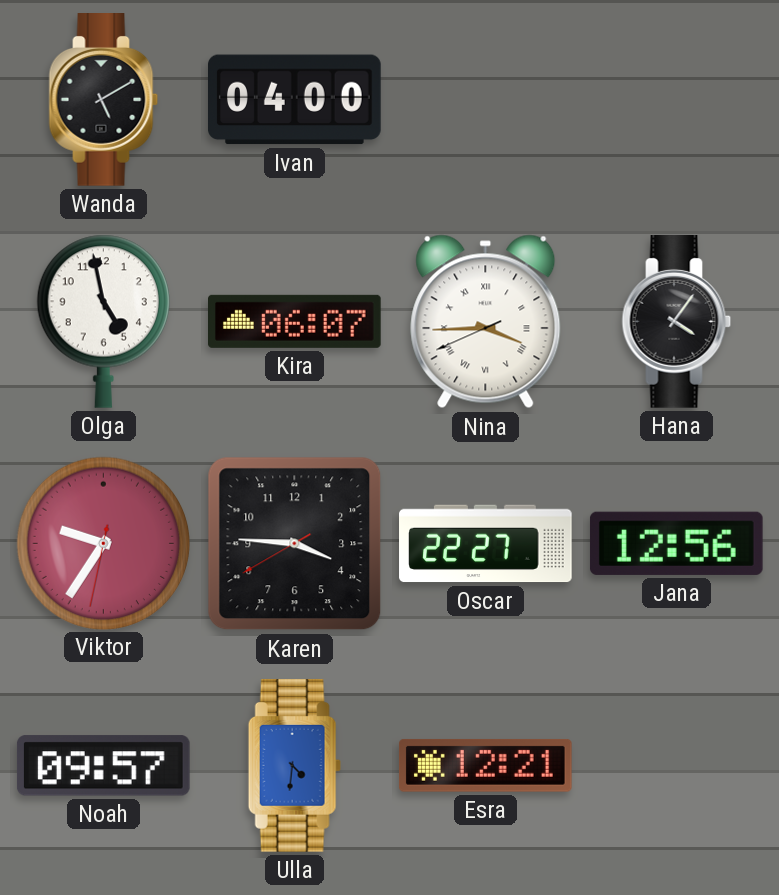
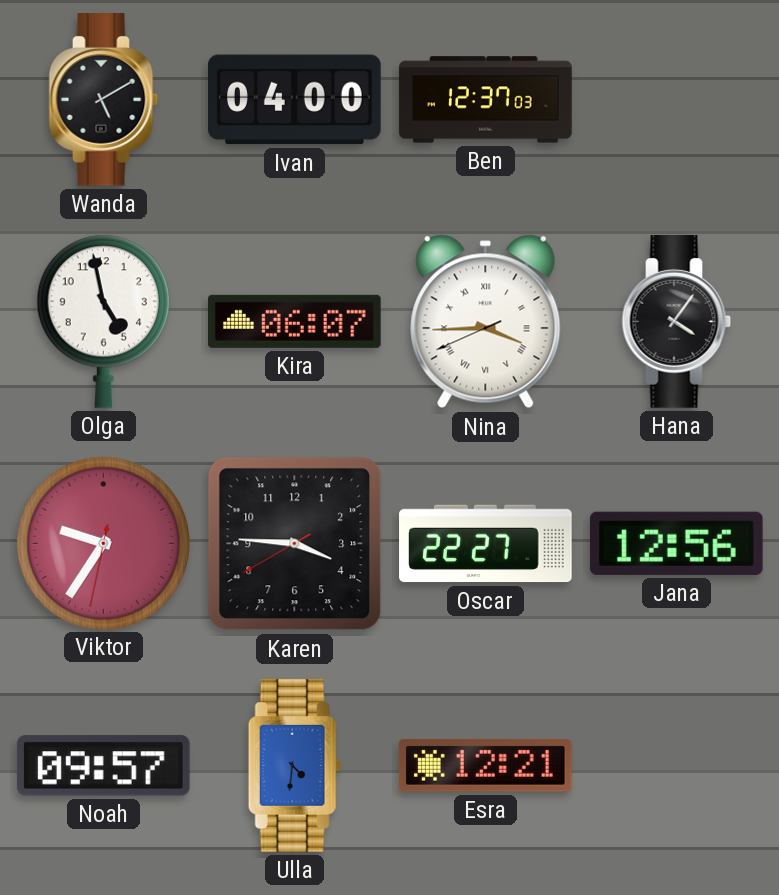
Ben: none -> 12:37
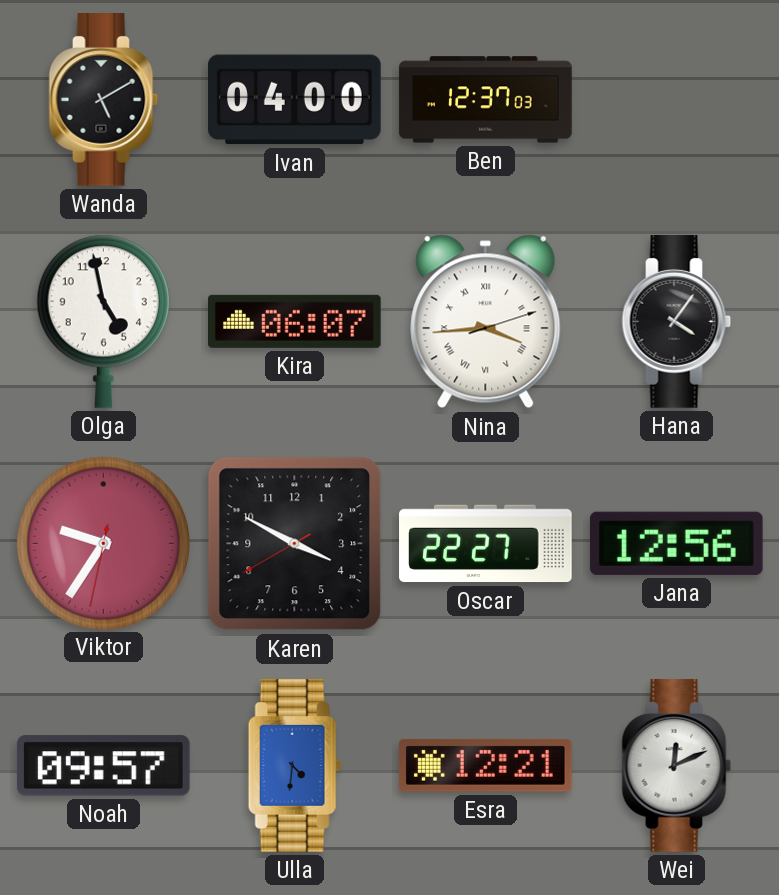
Nina: 3:44:41 -> 3:44:12
Karen: 3:45 -> 3:49
Wei: none -> 12:11
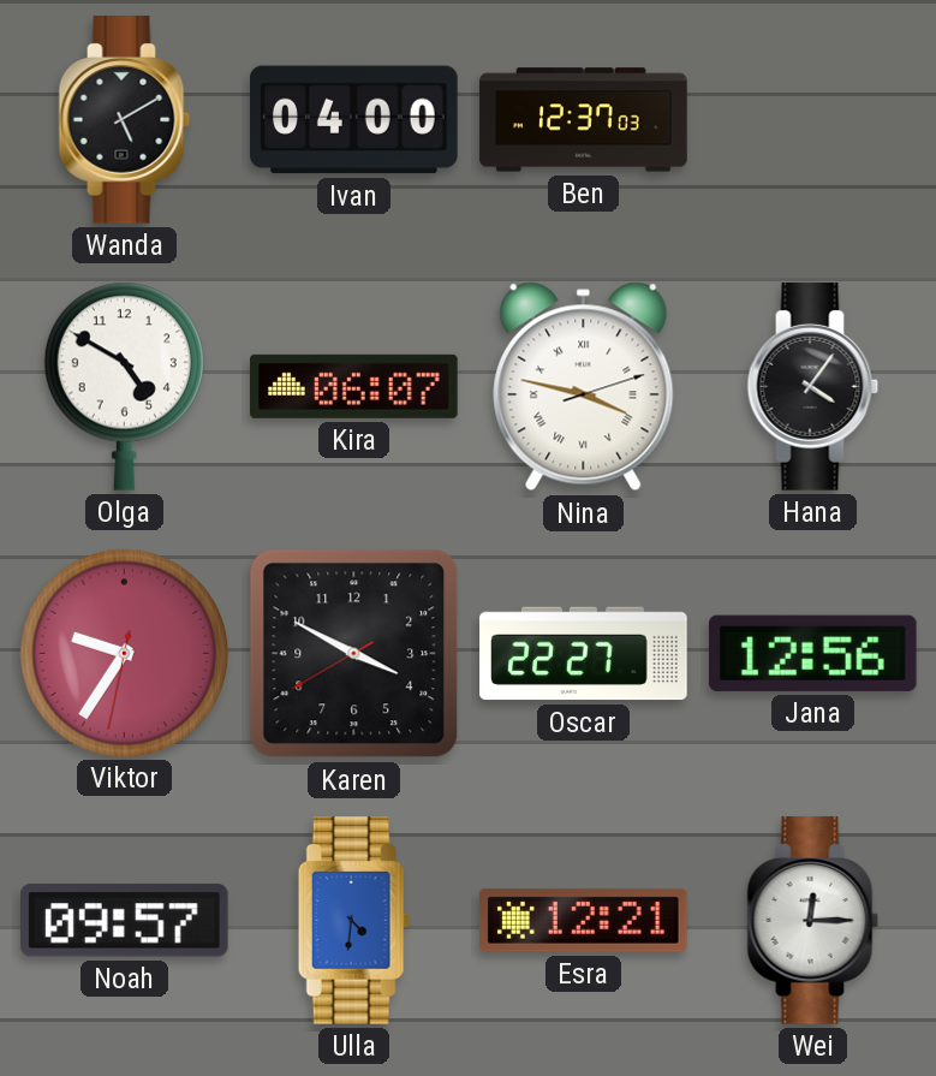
Olga: 4:58 -> 4:50
Nina: 3:44 -> 3:47
Wei: 12:11 -> 12:15
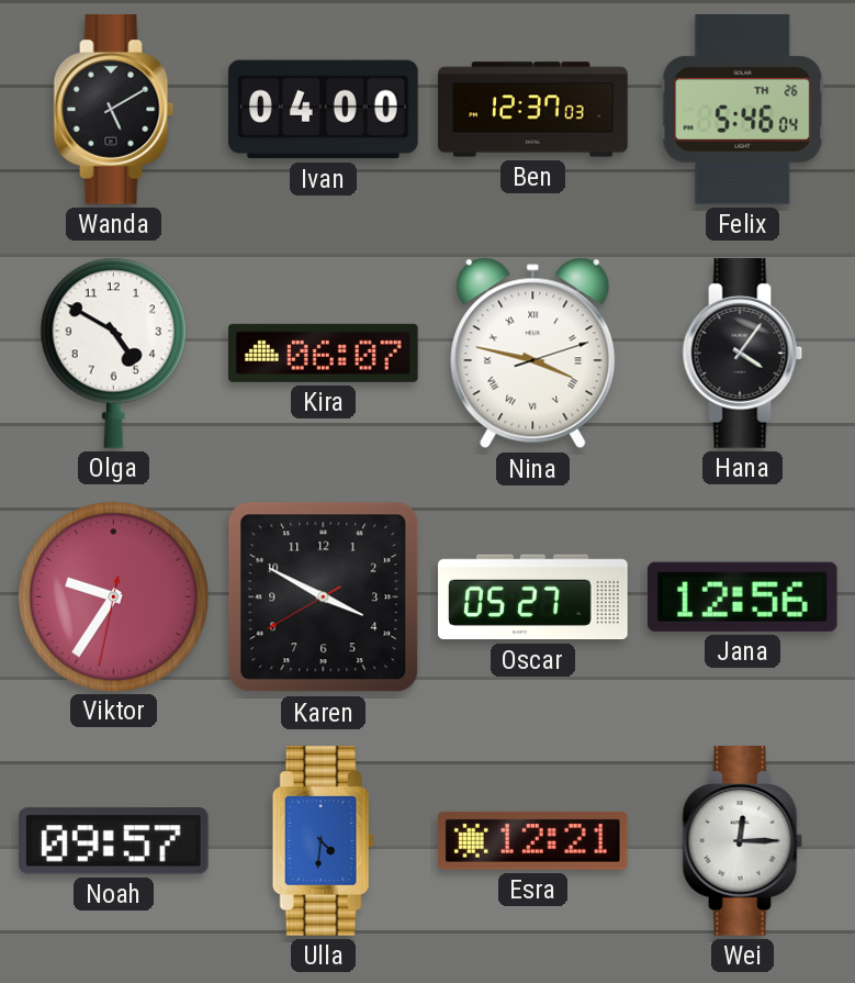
Felix: none -> 5:46
Oscar: 22:27 -> 05:27
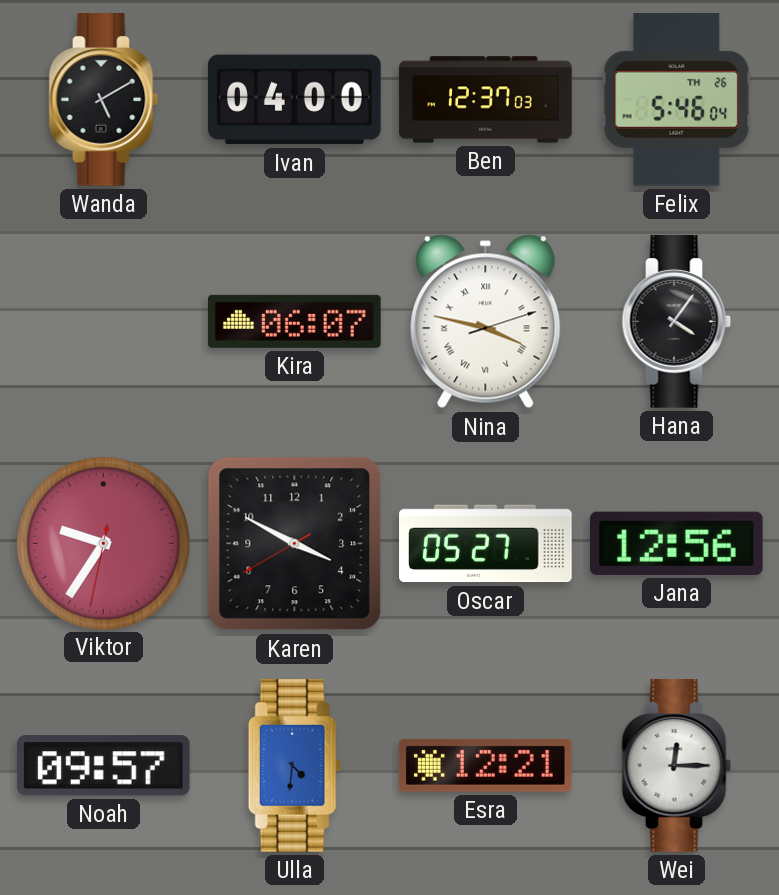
Olga: 4:50 -> none
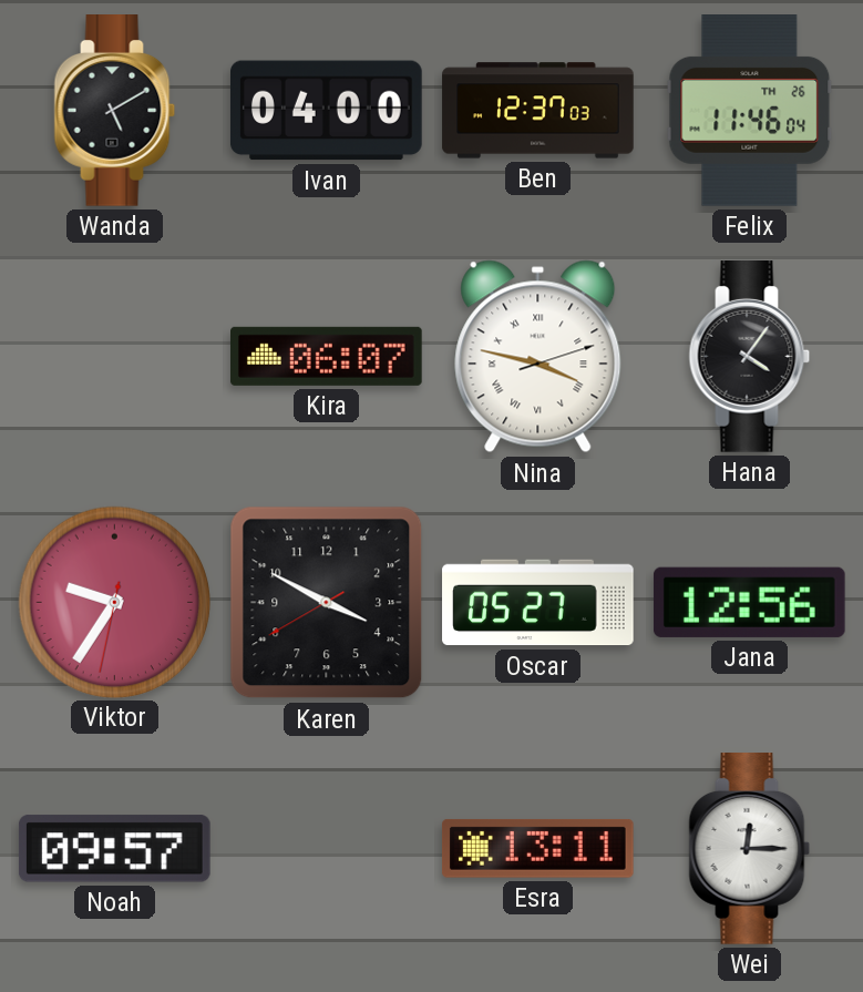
Felix: 5:46 -> 11:46
Ulla: 4:31 -> none
Esra: 12:21 -> 13:11
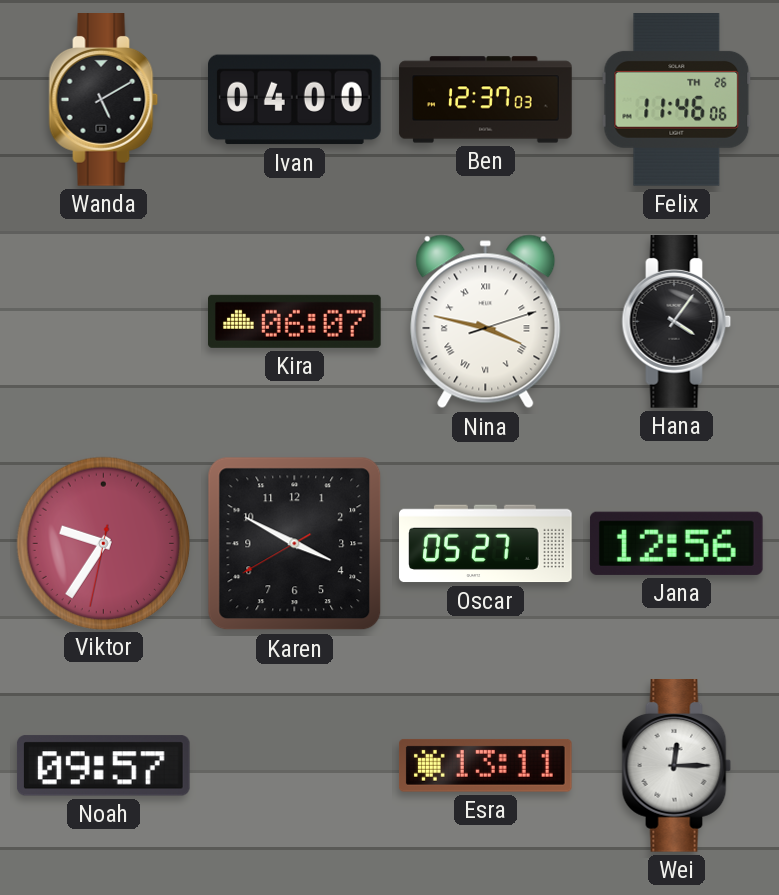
Felix: 11:46:04 -> 11:46:06
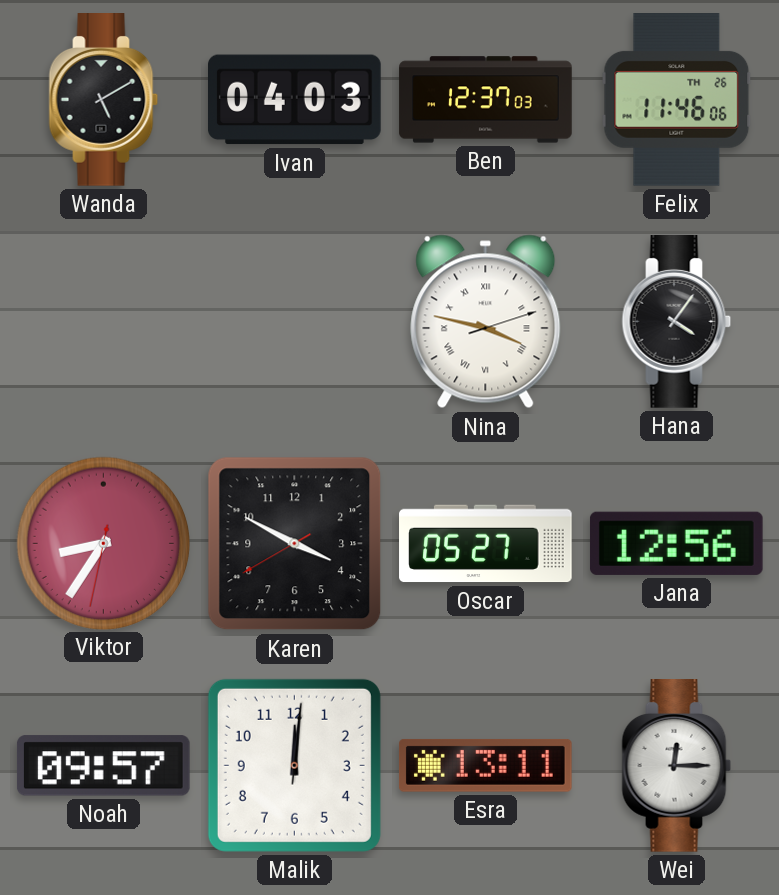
Ivan: 04:00 -> 04:03
Kira: 06:07 -> none
Viktor: 9:35 -> 8:35
Malik: none -> 12:01
